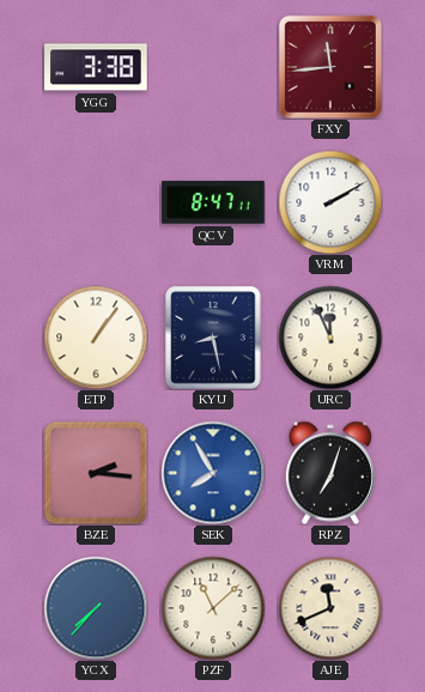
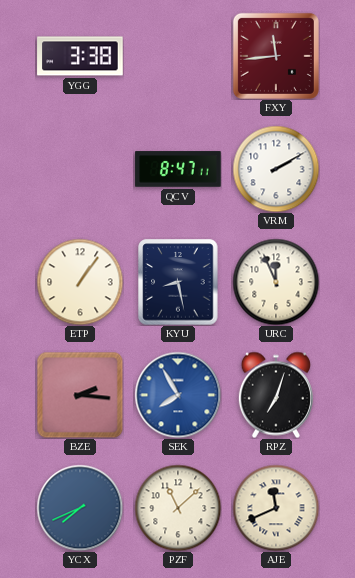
YCX: 7:37 -> 7:41
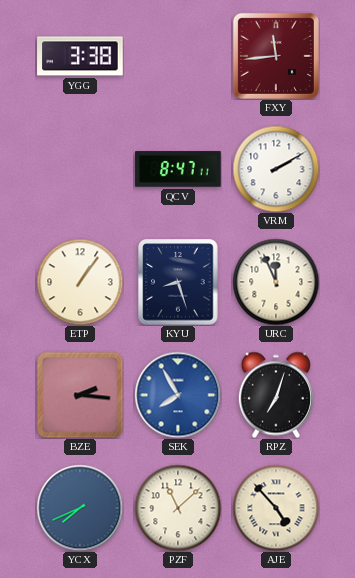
KYU: 8:28 -> 8:27
AJE: 11:41 -> 4:53
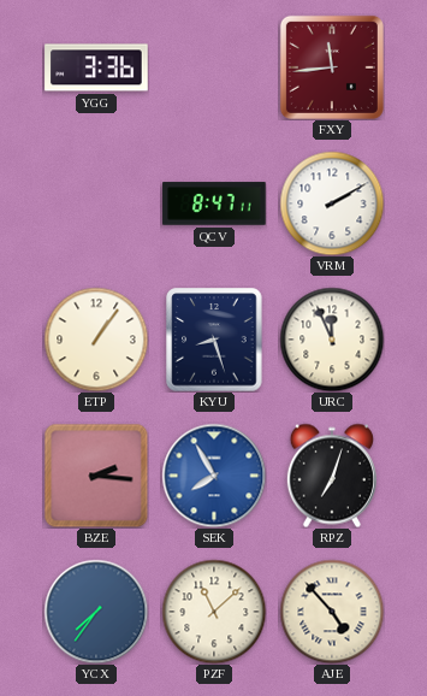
YGG: 3:38 -> 3:36
YCX: 7:41 -> 7:36
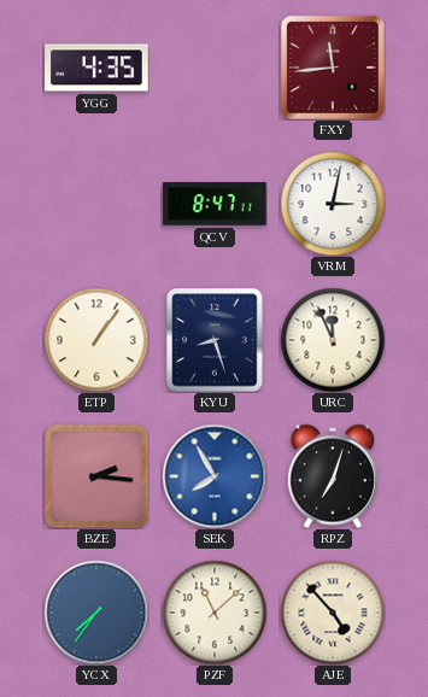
YGG: 3:36 -> 4:35
VRM: 2:10 -> 3:02
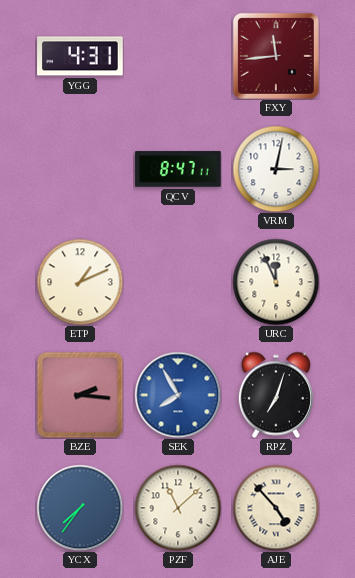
YGG: 4:35 -> 4:31
ETP: 1:06 -> 1:11
KYU: 8:27 -> none
